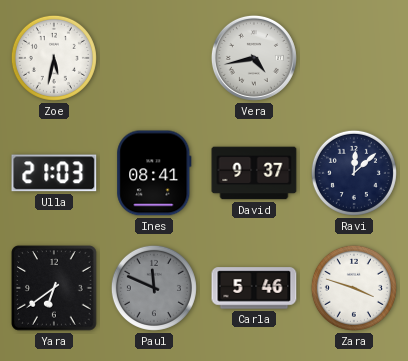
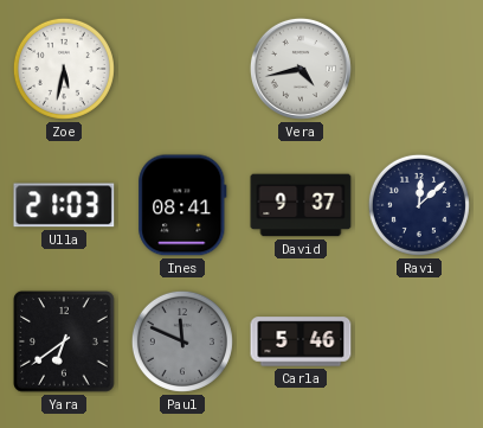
Zara: 3:48 -> none
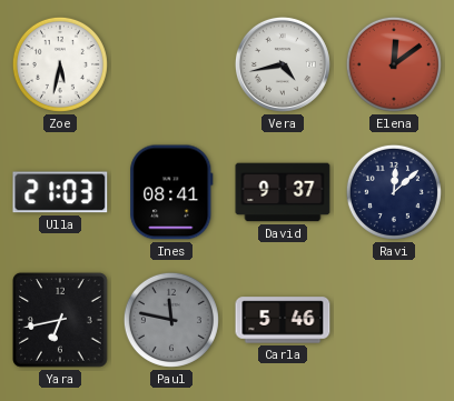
Elena: none -> 12:09
Yara: 6:39 -> 6:43
Paul: 11:49 -> 11:47
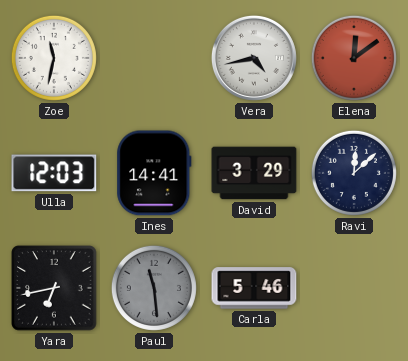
Zoe: 5:32 -> 11:32
Ulla: 21:03 -> 12:03
Ines: 08:41 -> 14:41
David: 9:37 -> 3:29
Paul: 11:47 -> 11:29
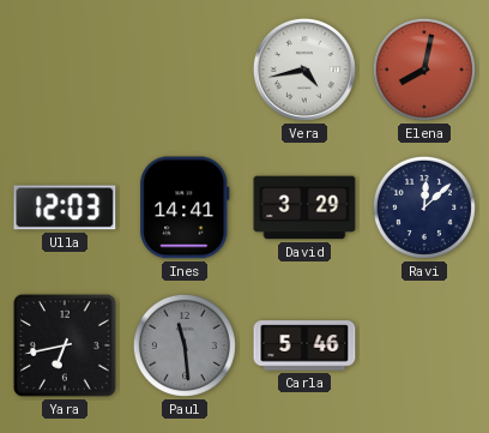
Zoe: 11:32 -> none
Elena: 12:09 -> 8:02
